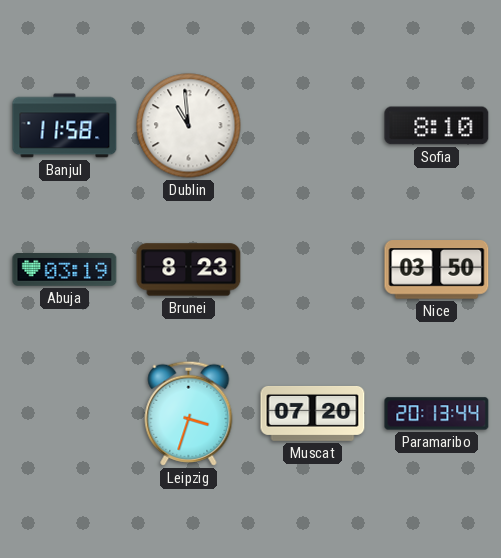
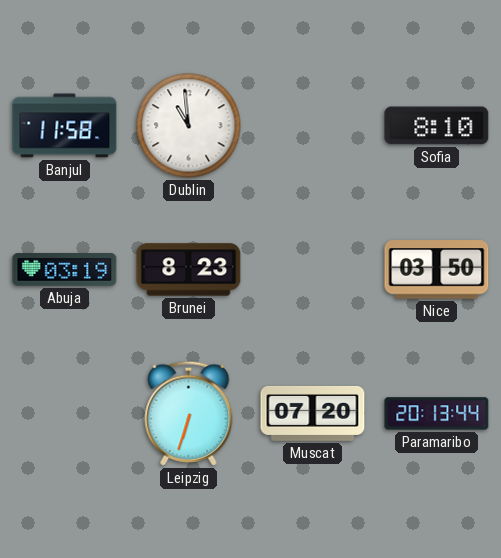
Leipzig: 3:33 -> 6:33
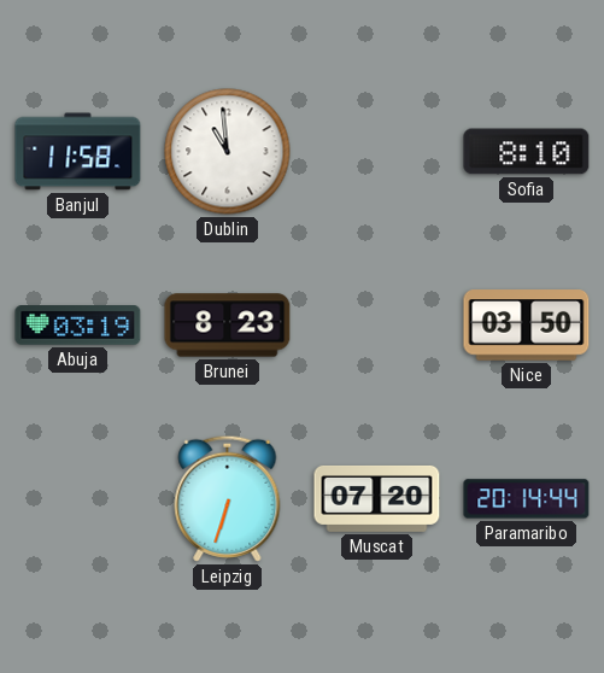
Paramaribo: 20:13 -> 20:14
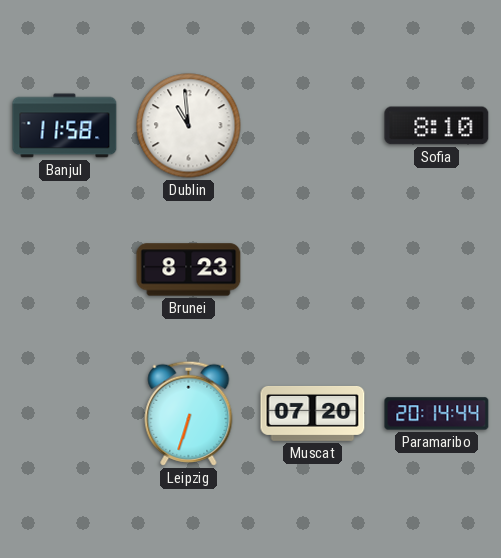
Abuja: 03:19 -> none
Nice: 03:50 -> none
